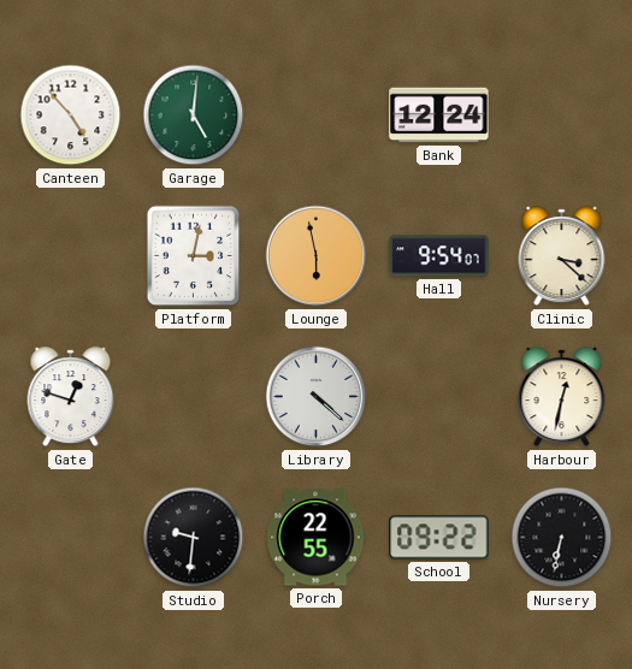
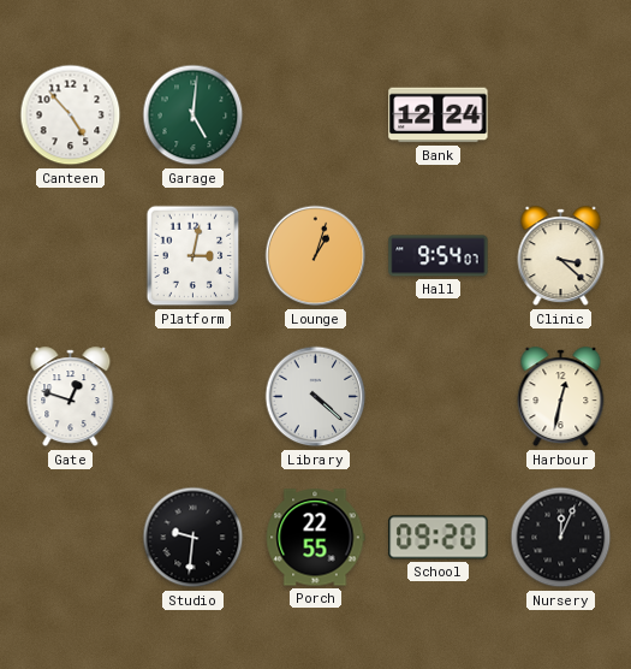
Lounge: 5:58 -> 1:03
School: 09:22 -> 09:20
Nursery: 6:32 -> 12:04
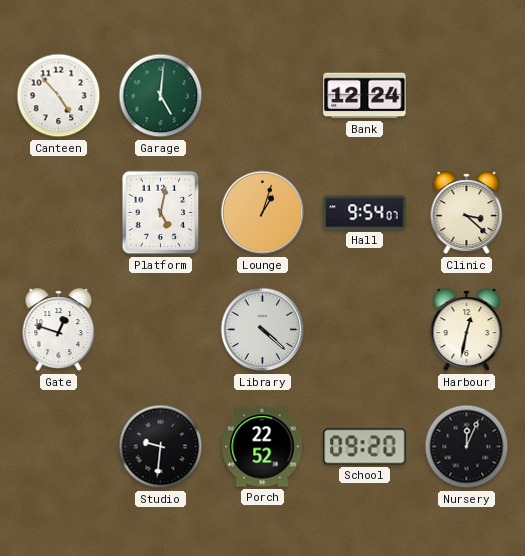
Platform: 3:02 -> 5:02
Porch: 22:55 -> 22:52
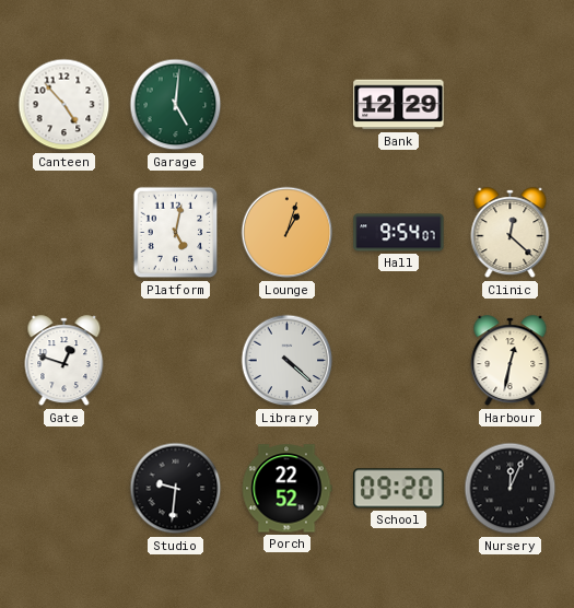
Bank: 12:24 -> 12:29
Clinic: 3:22 -> 12:22
